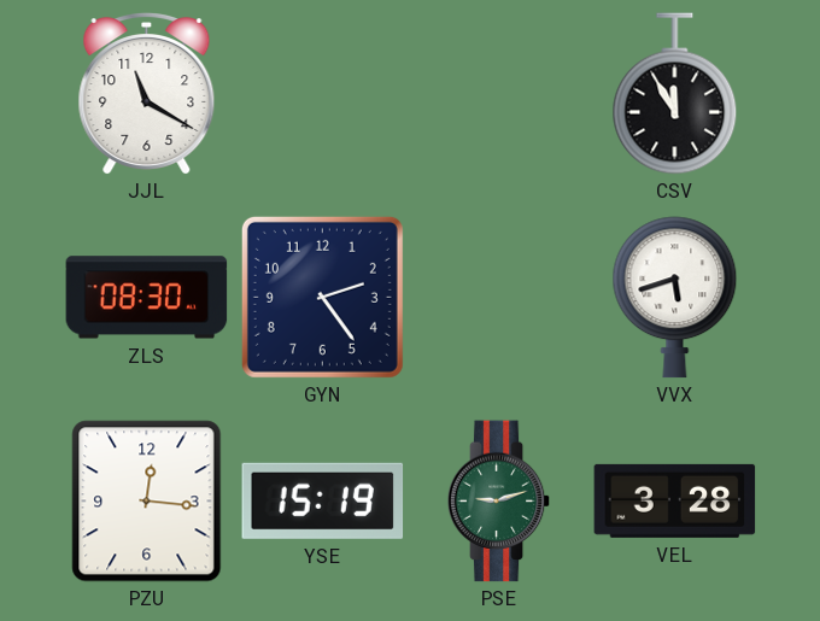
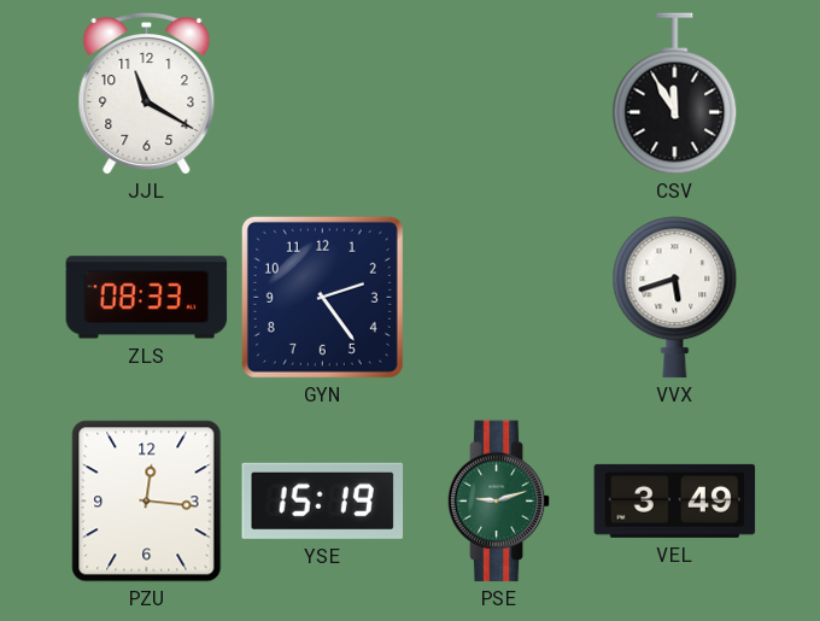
ZLS: 08:30 -> 08:33
VEL: 3:28 -> 3:49
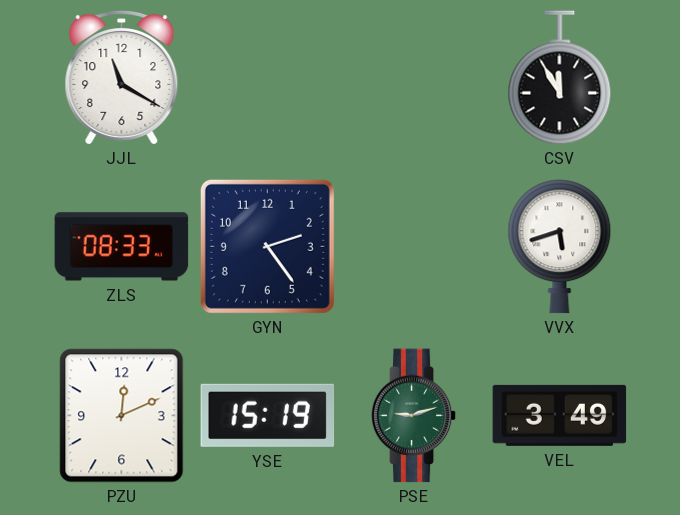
PZU: 12:16 -> 12:11
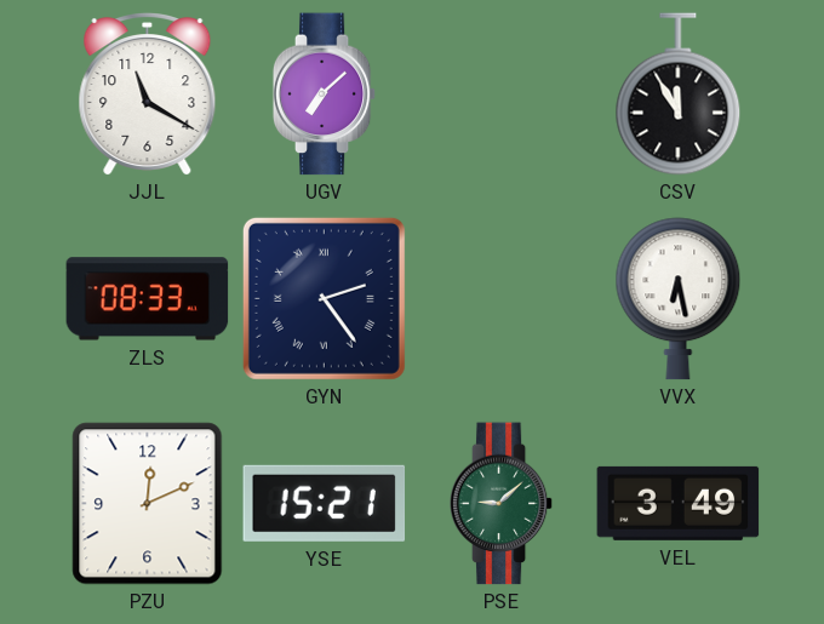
UGV: none -> 7:08
GYN numerals: Arabic -> Roman
VVX: 5:42 -> 6:28
YSE: 15:19 -> 15:21
PSE: 9:12 -> 9:08
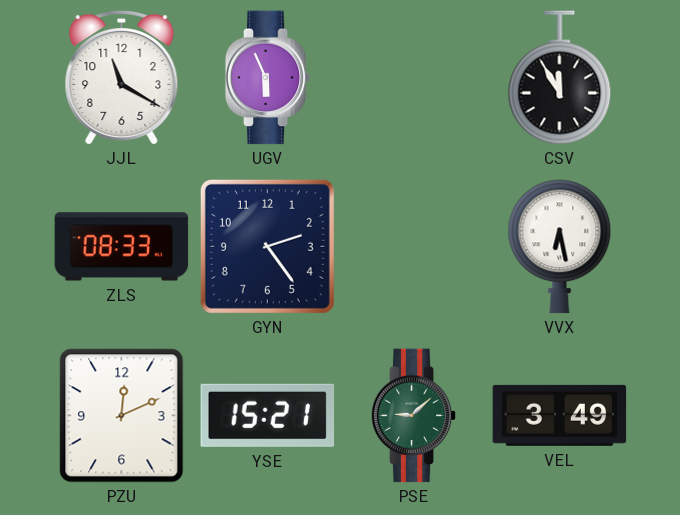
UGV: 7:08 -> 5:56
GYN numerals: Roman -> Arabic
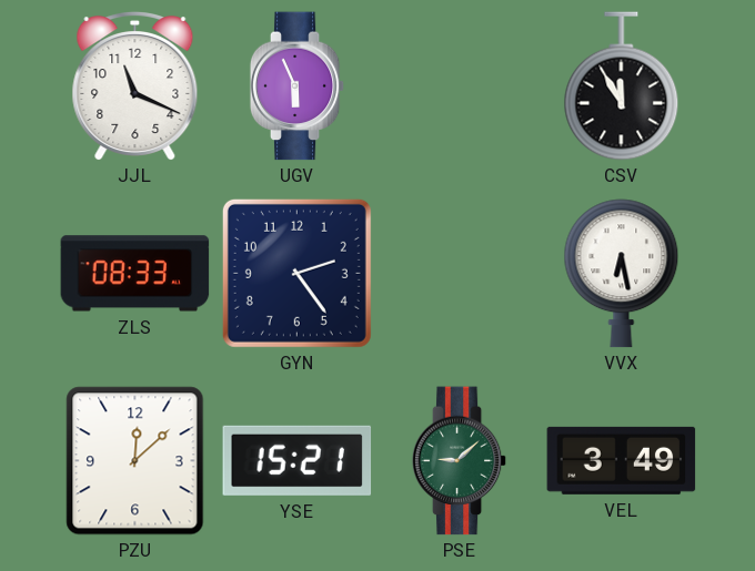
JJL: 11:20 -> 11:19
PZU: 12:11 -> 12:08
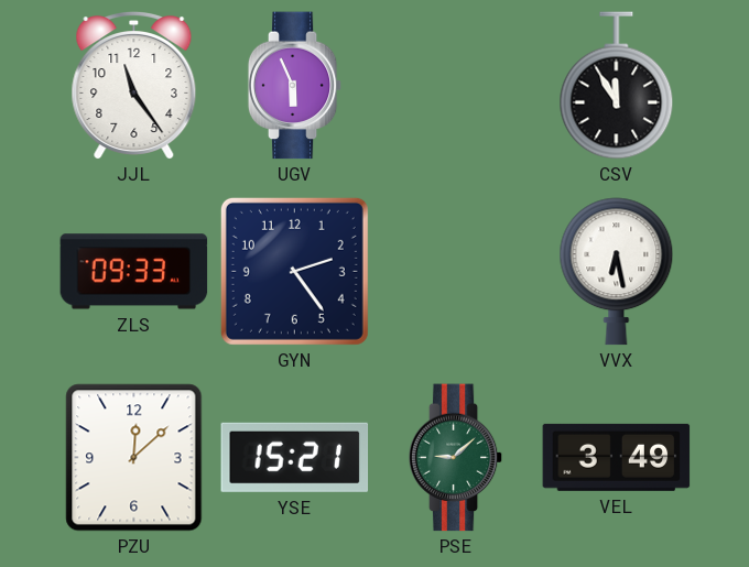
JJL: 11:19 -> 11:24
ZLS: 08:33 -> 09:33
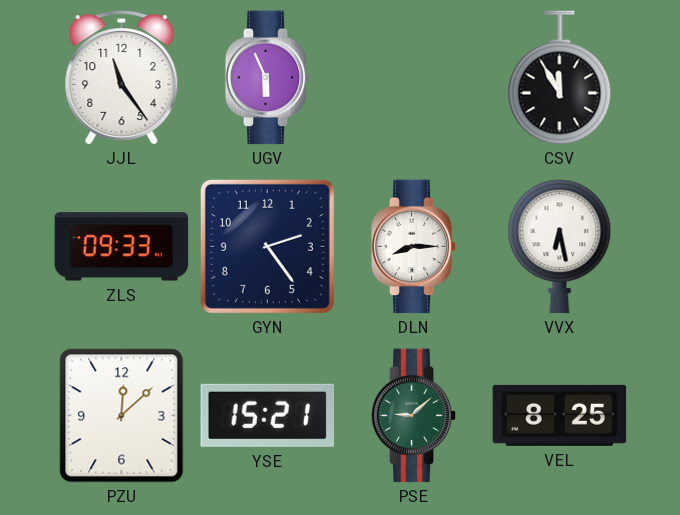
DLN: none -> 8:15
VEL: 3:49 -> 8:25
